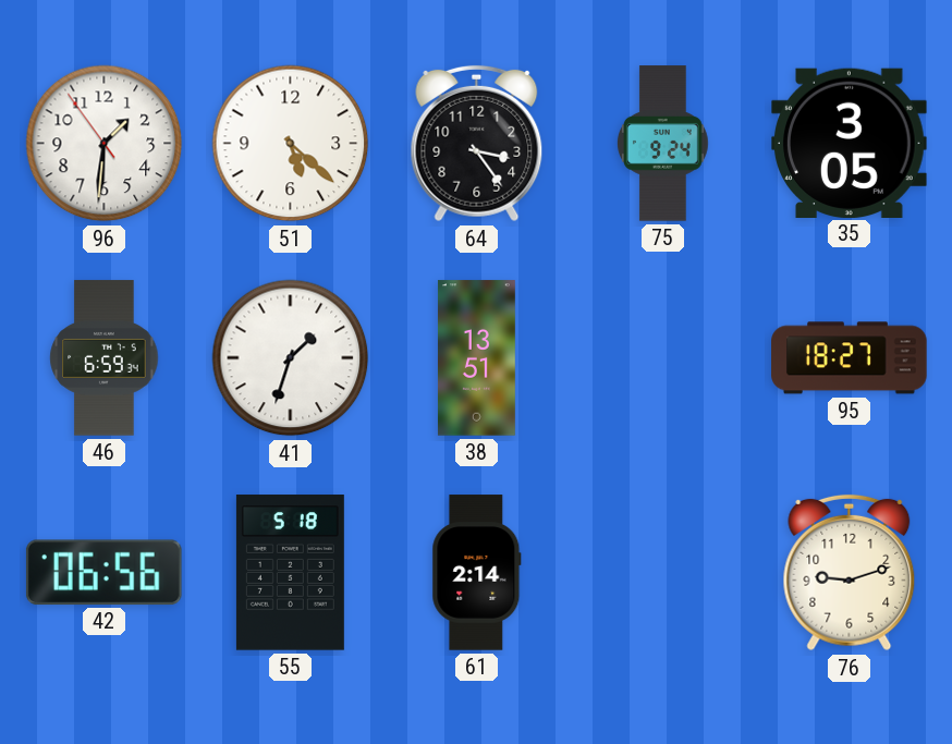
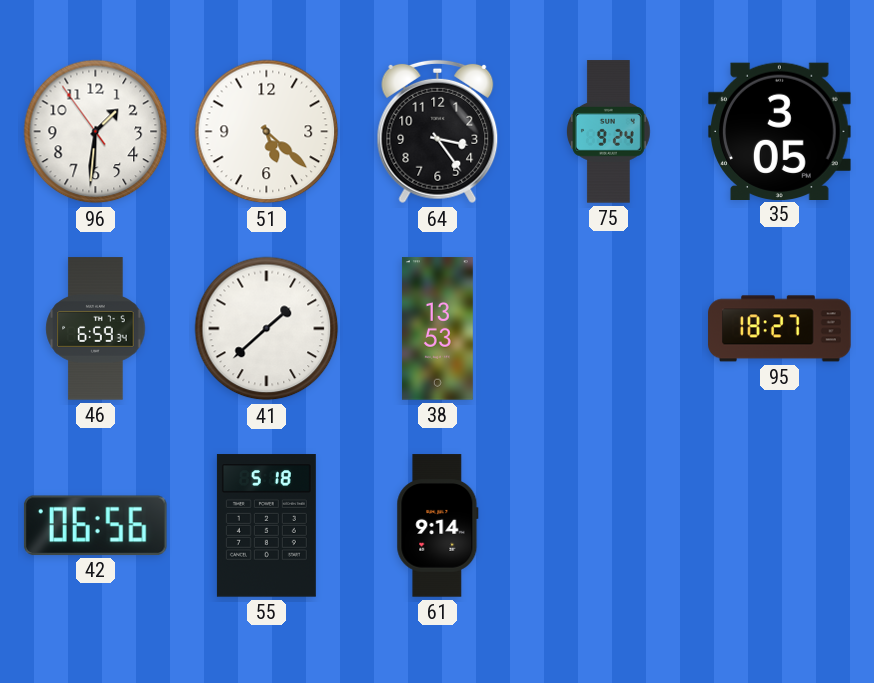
41: 1:33 -> 1:38
38: 13:51 -> 13:53
61: 2:14 -> 9:14
76: 9:12 -> none
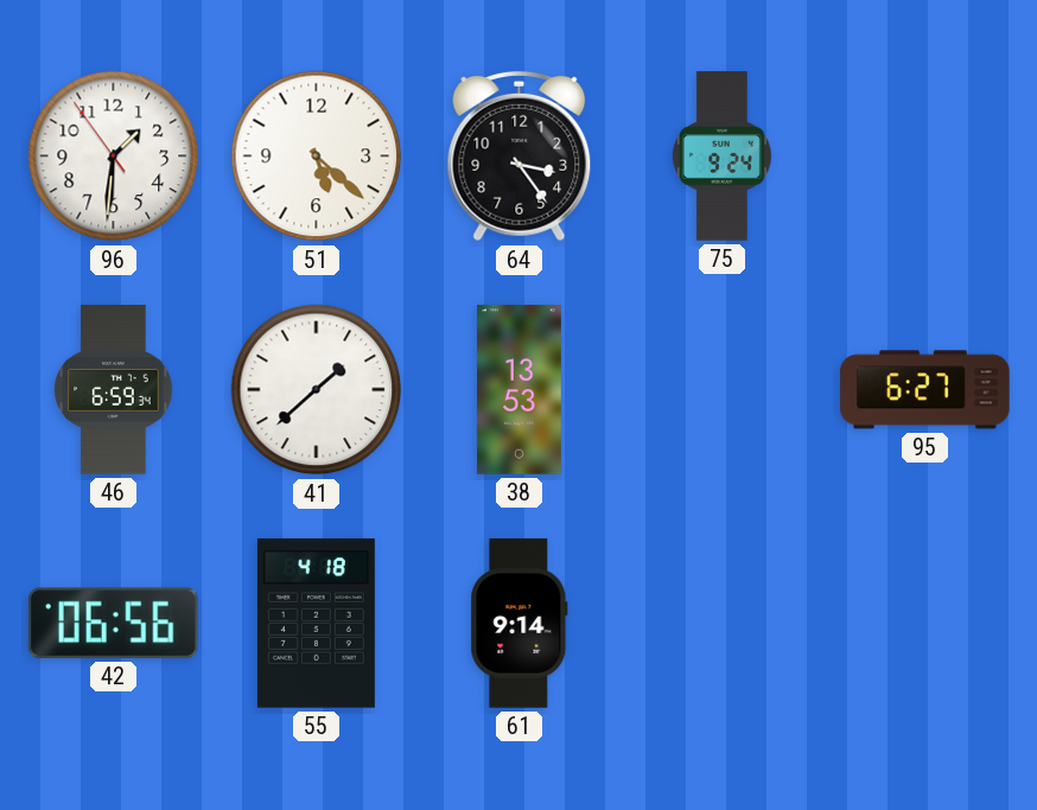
35: 3:05 -> none
95: 18:27 -> 6:27
55: 5:18 -> 4:18
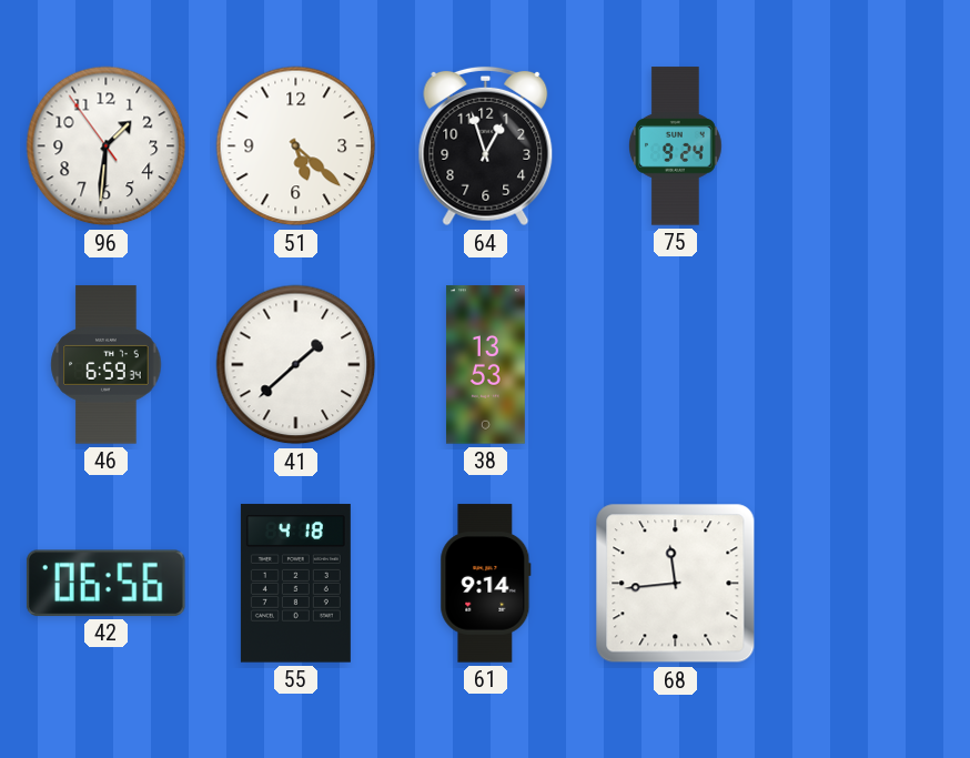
64: 3:24 -> 12:57
95: 6:27 -> none
68: none -> 11:44
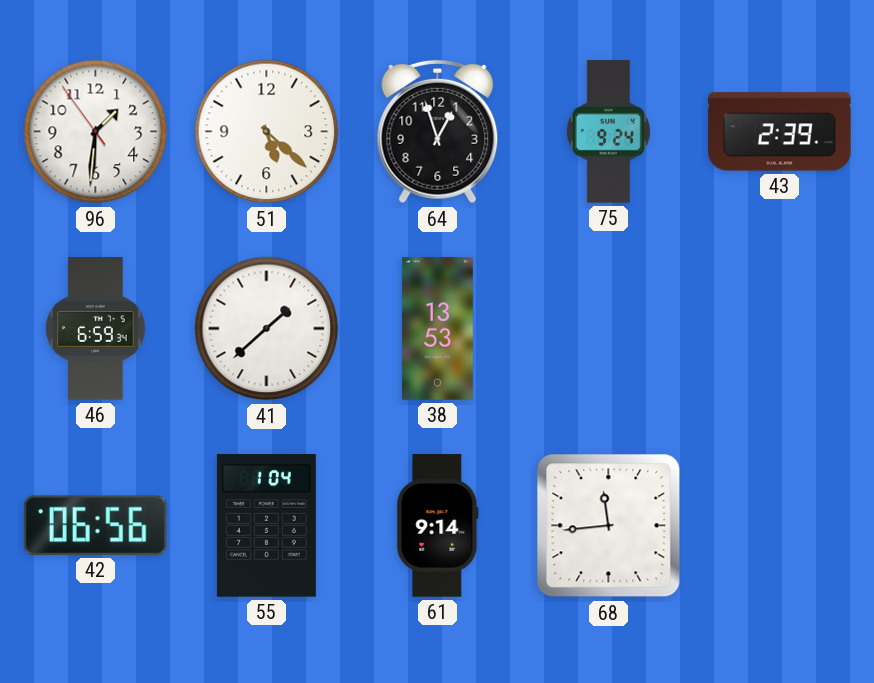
43: none -> 2:39
55: 4:18 -> 1:04
